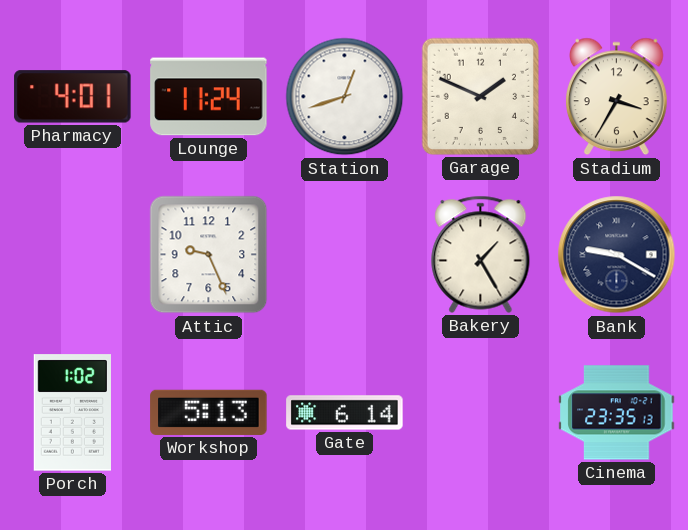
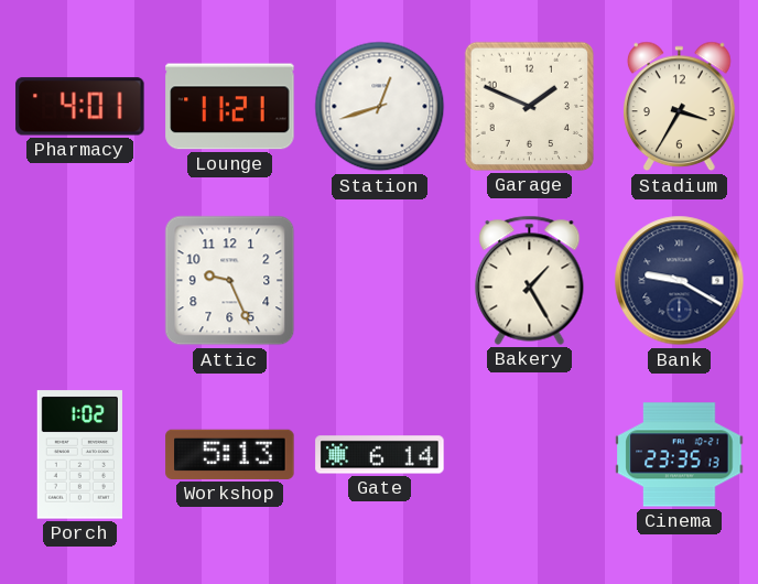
Lounge: 11:24 -> 11:21
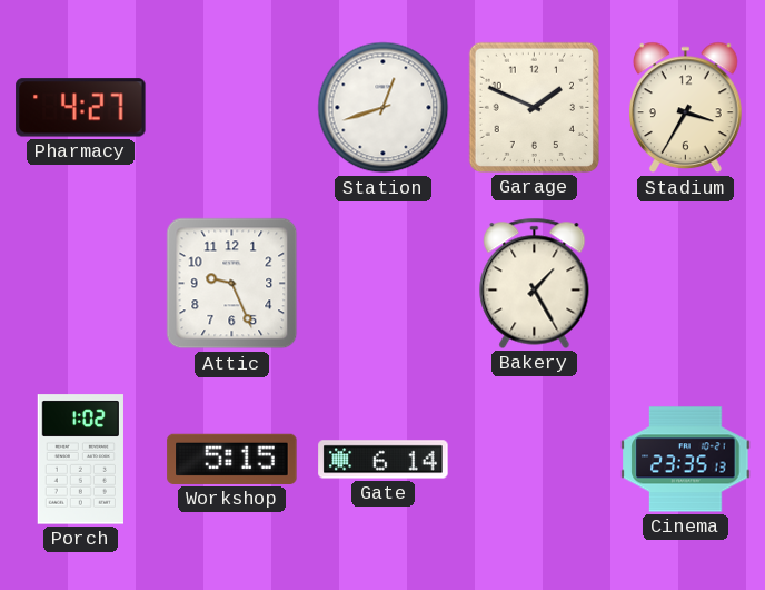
Pharmacy: 4:01 -> 4:27
Lounge: 11:21 -> none
Bank: 9:20 -> none
Workshop: 5:13 -> 5:15
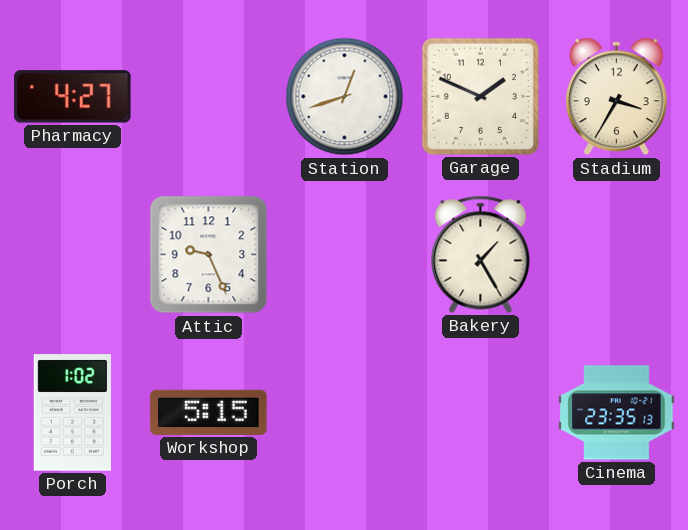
Gate: 6:14 -> none
